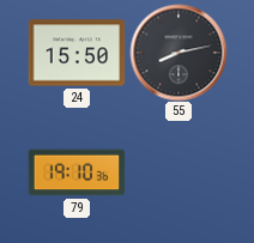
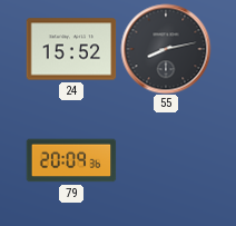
24: 15:50 -> 15:52
79: 19:10 -> 20:09
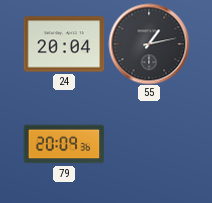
24: 15:52 -> 20:04
55: 8:13 -> 1:13
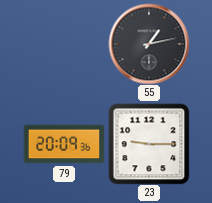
24: 20:04 -> none
23: none -> 9:15
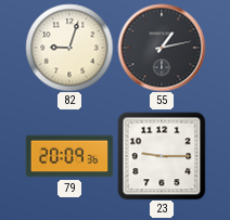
82: none -> 9:03
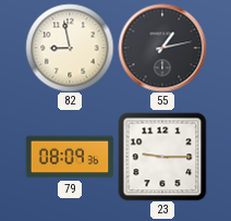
82: 9:03 -> 8:58
79: 20:09 -> 08:09
